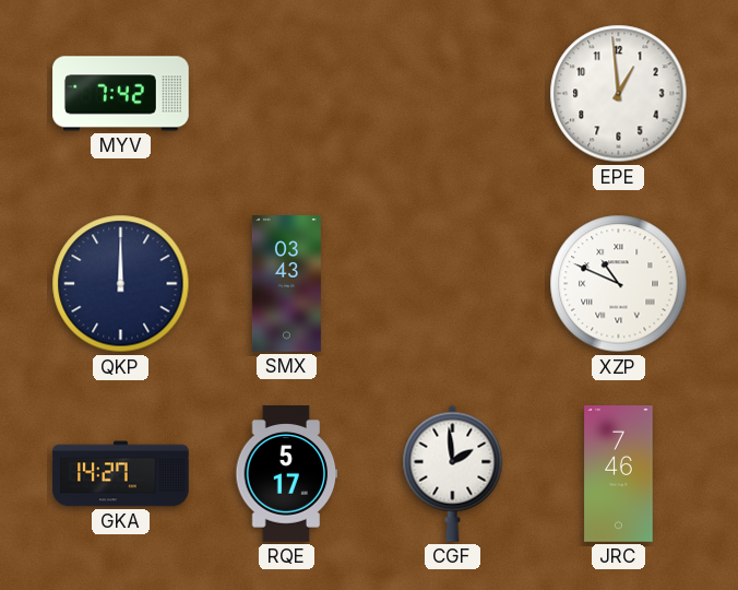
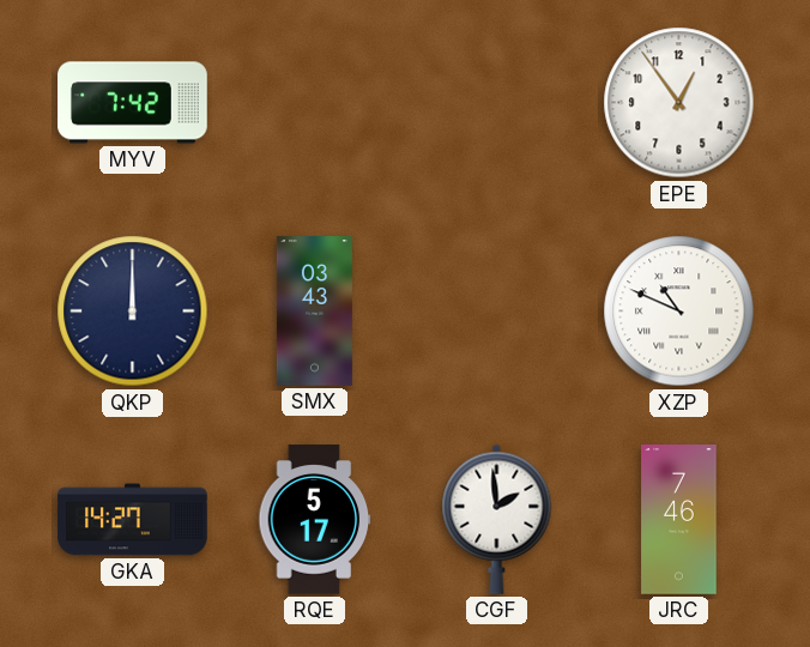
EPE: 12:59 -> 12:54
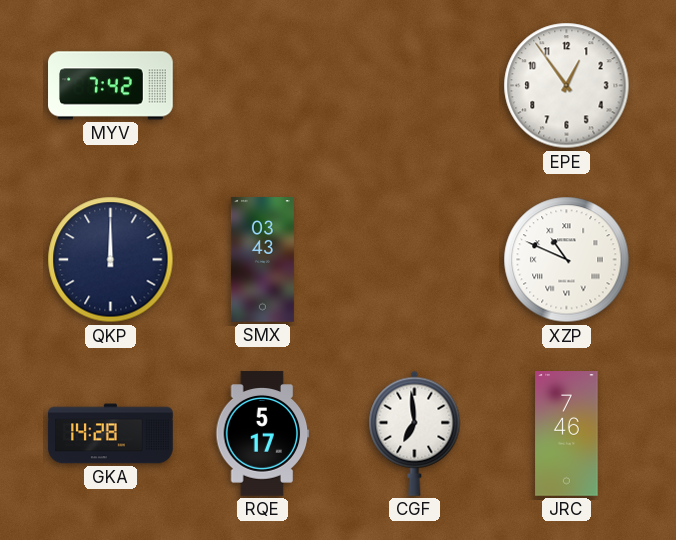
GKA: 14:27 -> 14:28
CGF: 1:59 -> 6:59
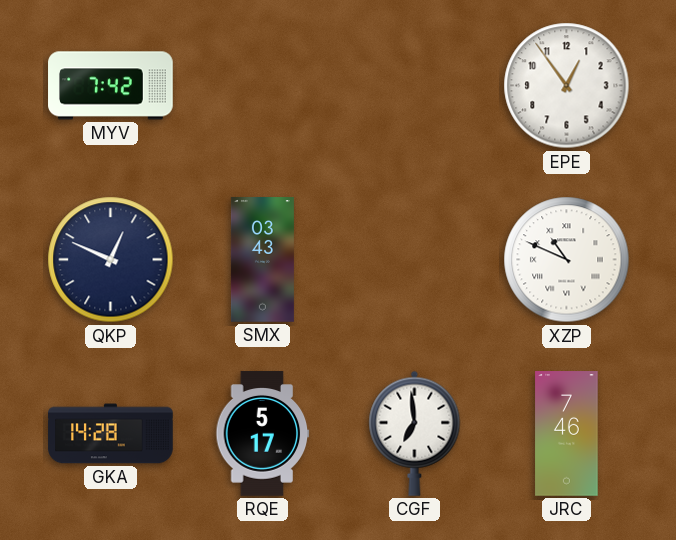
QKP: 12:00 -> 12:49
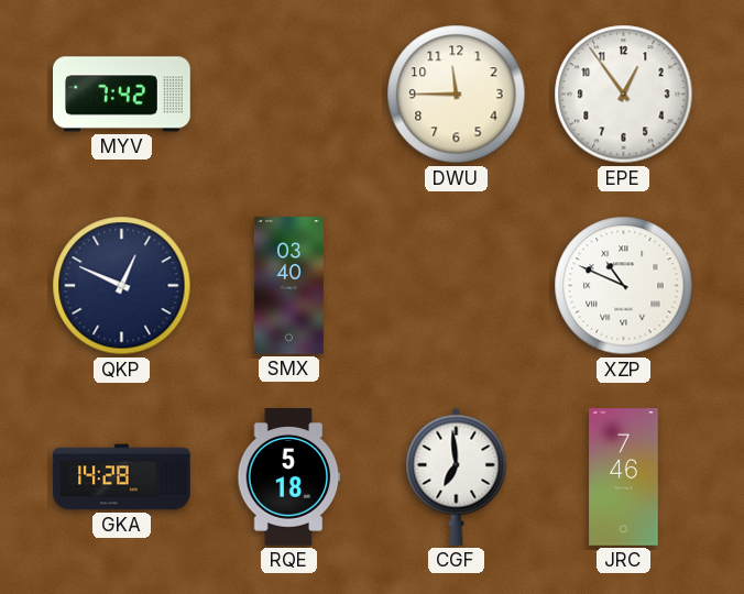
DWU: none -> 11:45
SMX: 03:43 -> 03:40
RQE: 5:17 -> 5:18
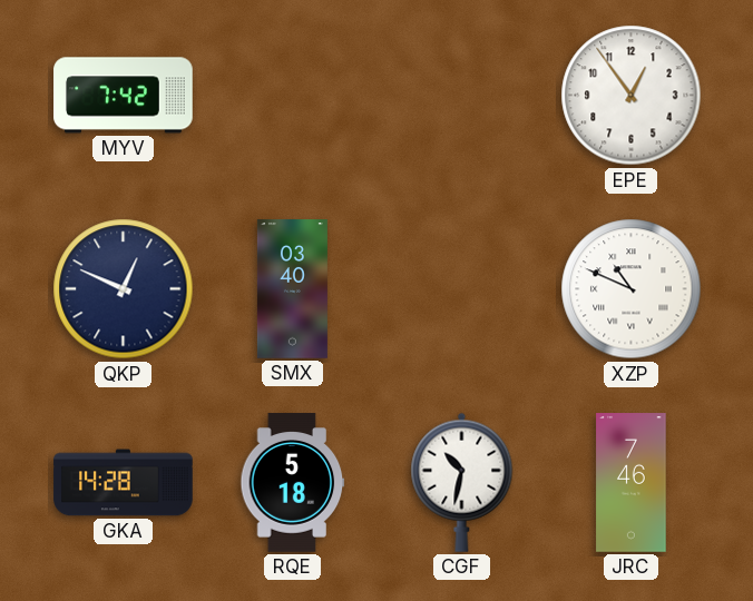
DWU: 11:45 -> none
CGF: 6:59 -> 10:32
